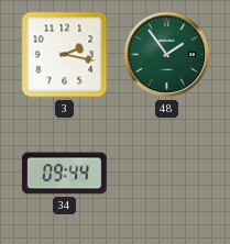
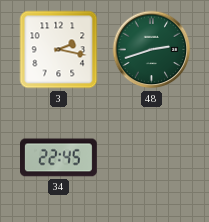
48: 1:54 -> 2:42
34: 09:44 -> 22:45
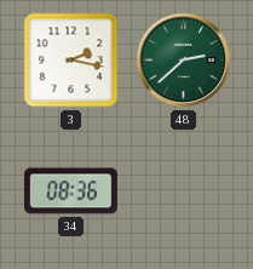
48: 2:42 -> 2:38
34: 22:45 -> 08:36
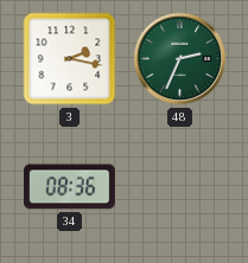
48: 2:38 -> 2:34
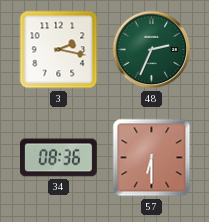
57: none -> 6:30
